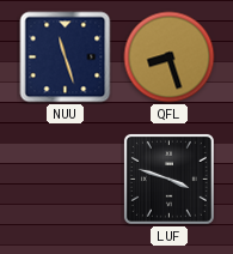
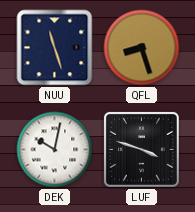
DEK: none -> 10:02
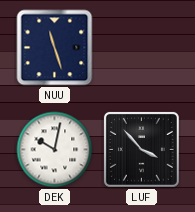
QFL: 8:27 -> none
LUF: 3:48 -> 3:53
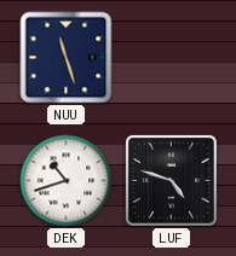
DEK: 10:02 -> 10:42
LUF: 3:53 -> 4:48
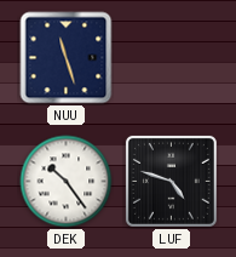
DEK: 10:42 -> 10:24
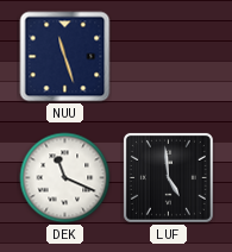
DEK: 10:24 -> 11:19
LUF: 4:48 -> 4:59
